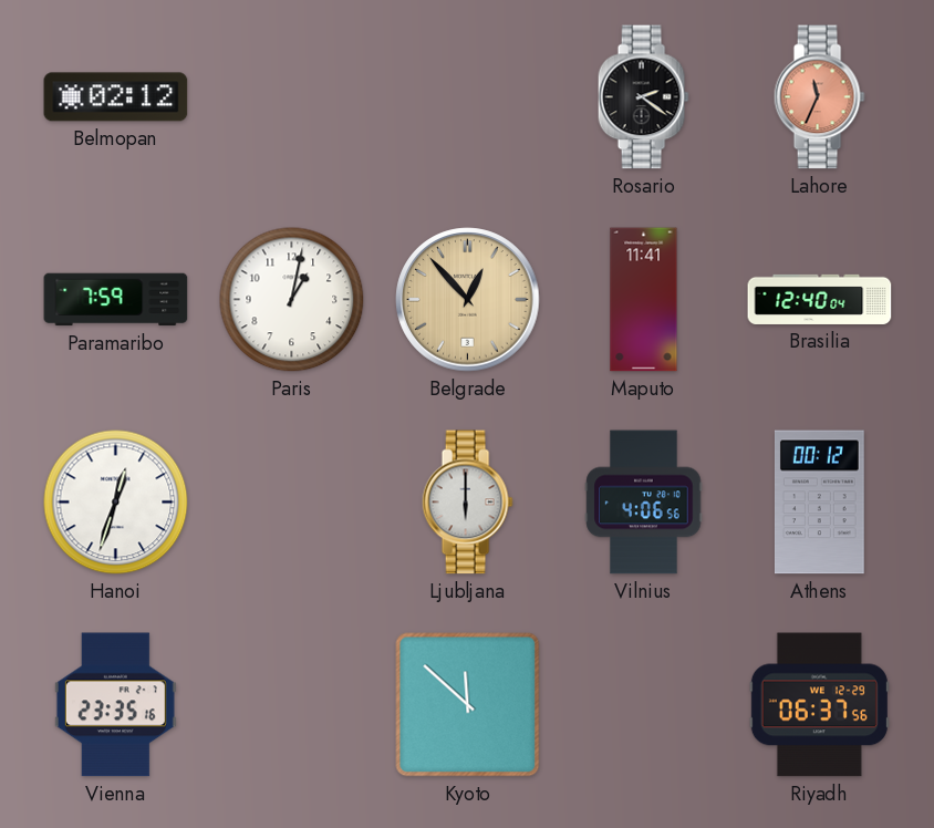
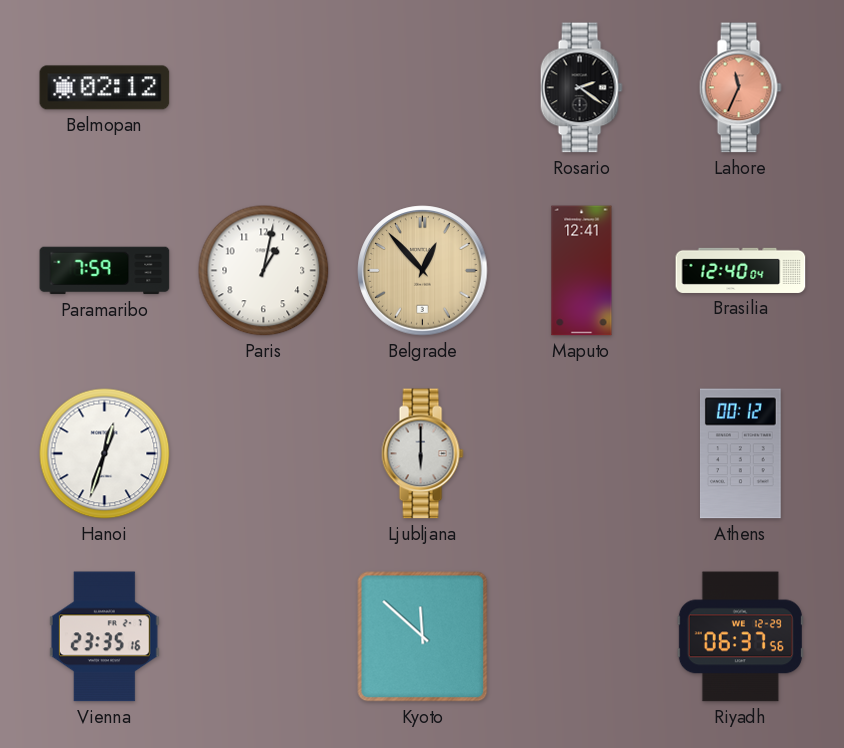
Maputo: 11:41 -> 12:41
Vilnius: 4:06 -> none
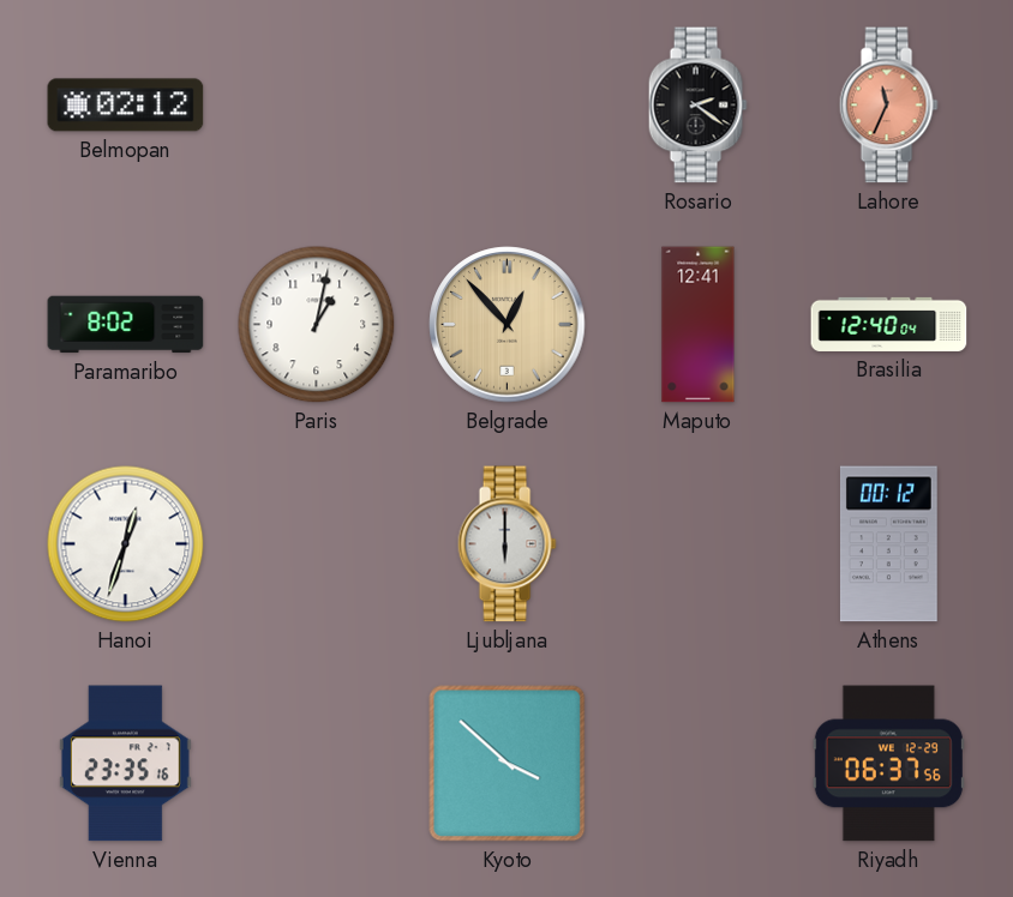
Paramaribo: 7:59 -> 8:02
Kyoto: 11:52 -> 3:52
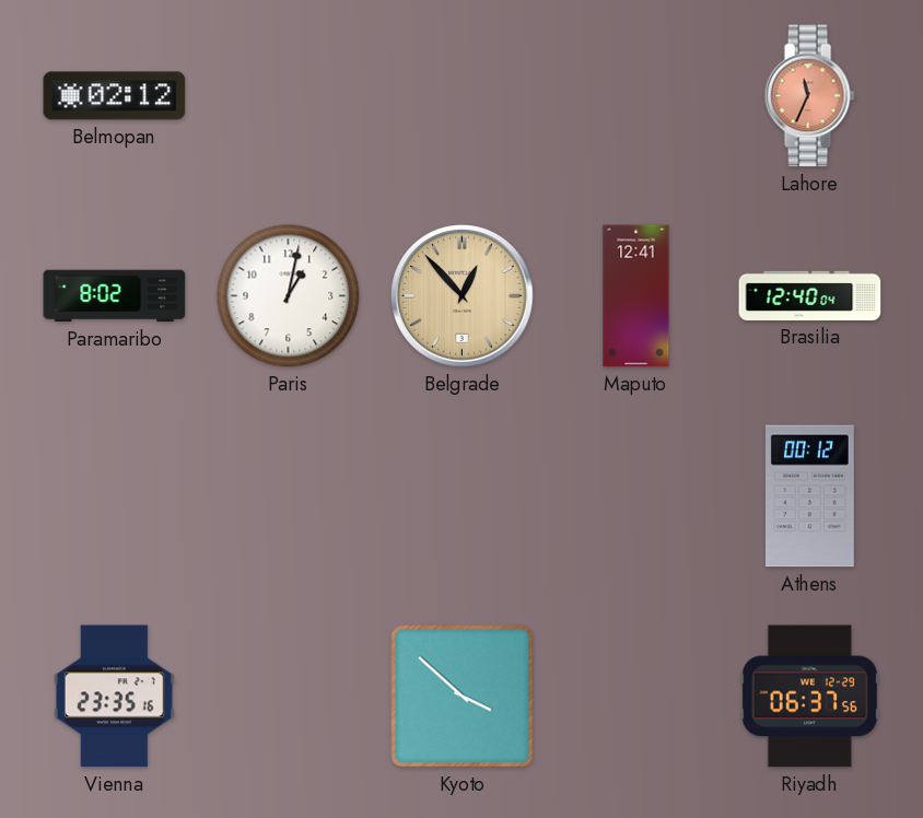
Rosario: 2:21 -> none
Hanoi: 12:33 -> none
Ljubljana: 6:00 -> none
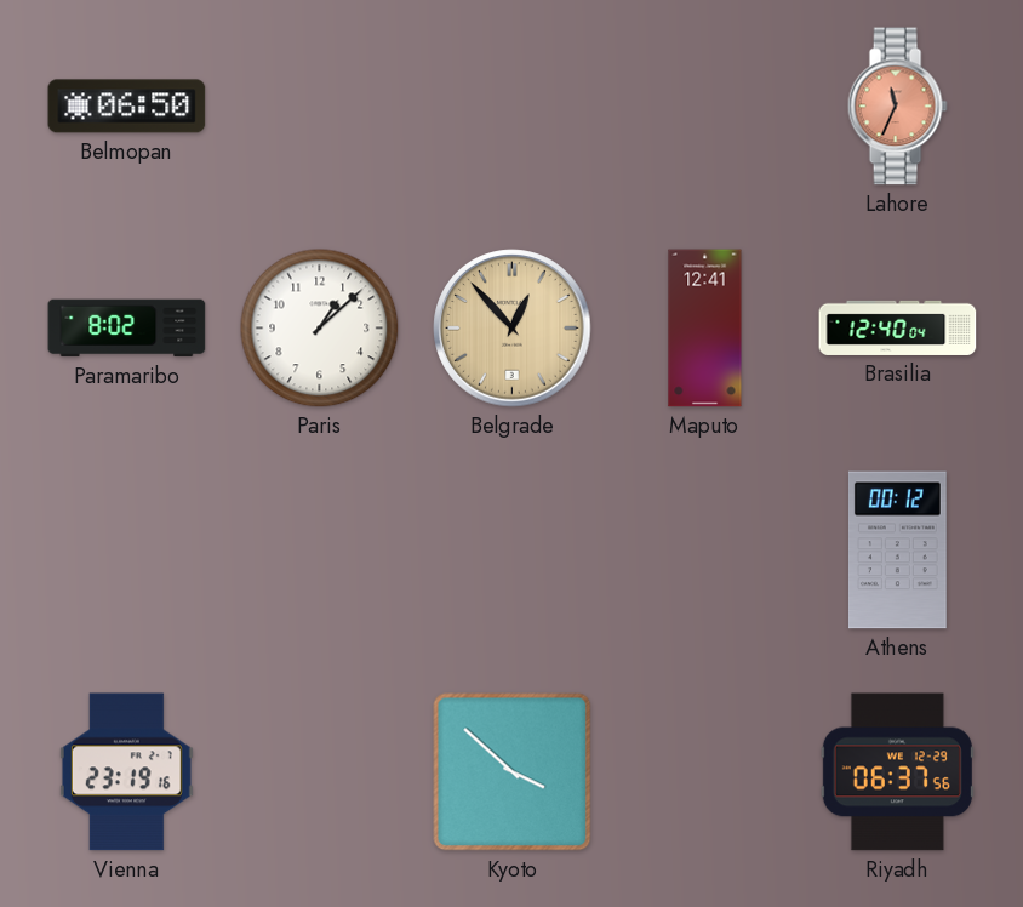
Belmopan: 02:12 -> 06:50
Paris: 1:02 -> 1:08
Vienna: 23:35 -> 23:19
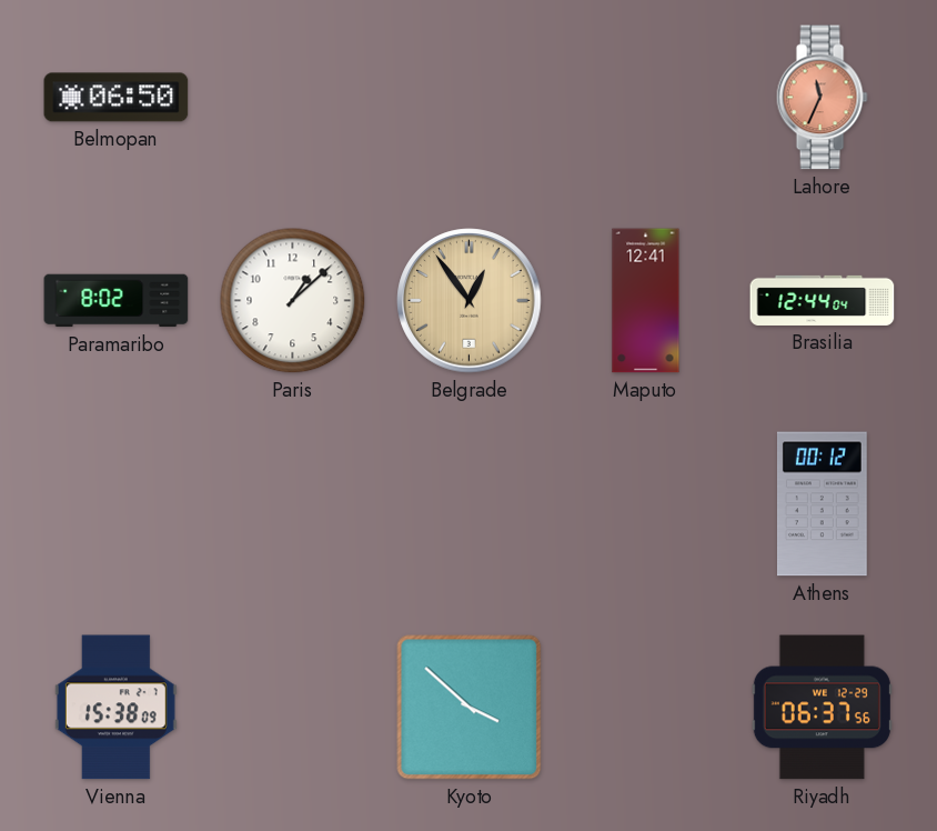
Belgrade: 12:53 -> 12:54
Brasilia: 12:40 -> 12:44
Vienna: 23:19 -> 15:38
